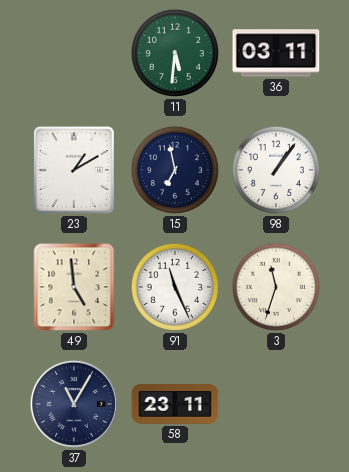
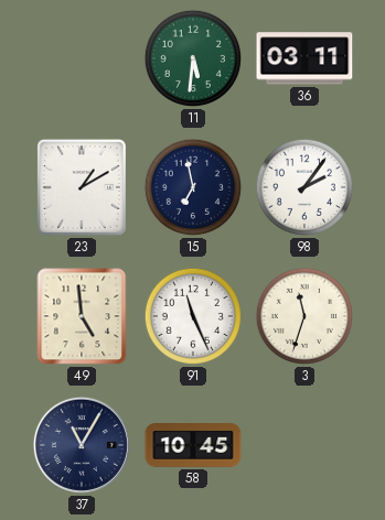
98: 1:06 -> 2:06
58: 23:11 -> 10:45
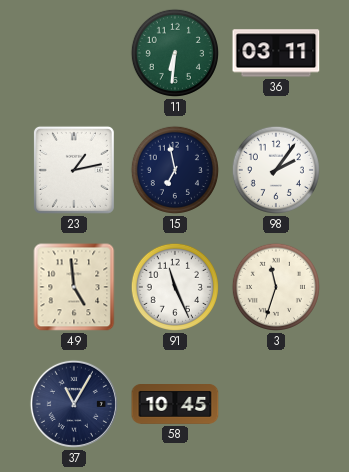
11: 5:31 -> 6:31
23: 1:10 -> 1:13
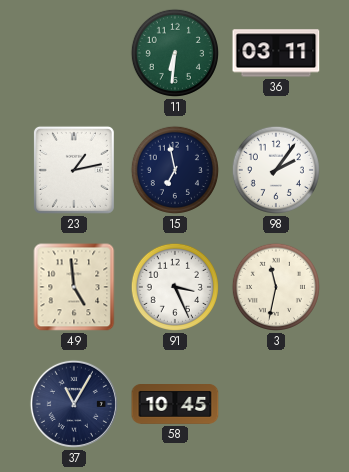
91: 11:26 -> 3:26
3: 11:33 -> 11:32
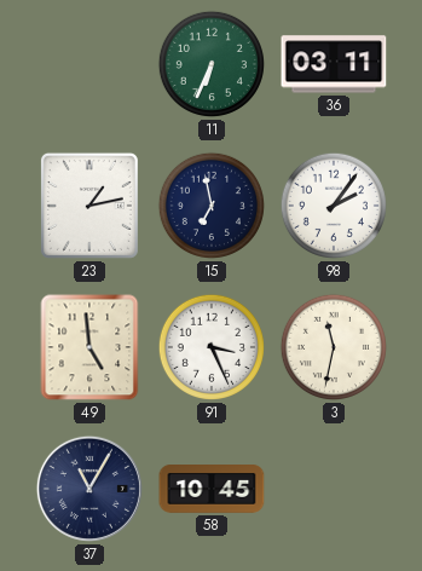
11: 6:31 -> 6:34
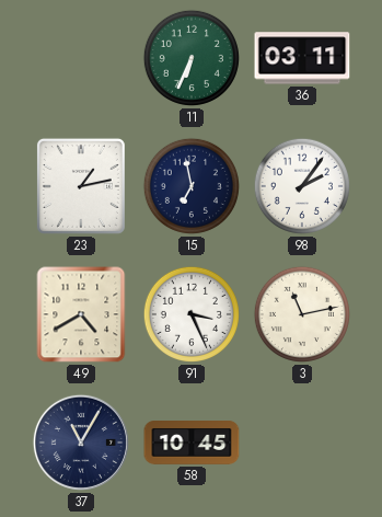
49: 4:59 -> 4:40
3: 11:32 -> 11:13
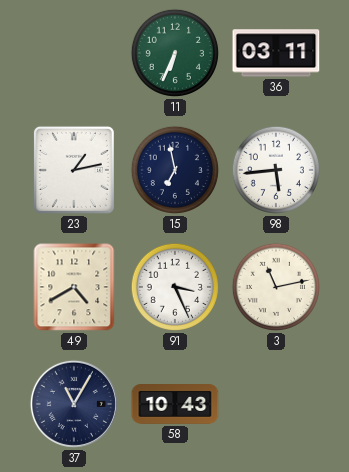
98: 2:06 -> 5:44
58: 10:45 -> 10:43
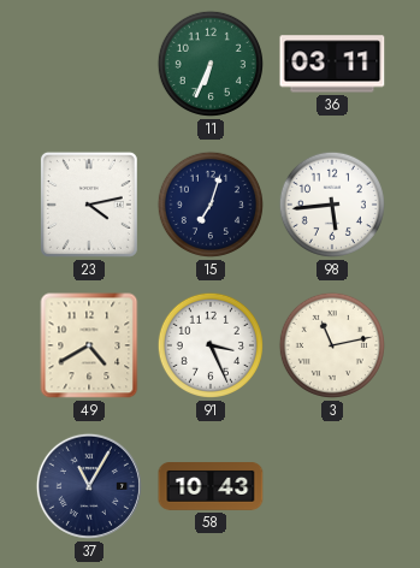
23: 1:13 -> 4:13
15: 6:58 -> 7:03
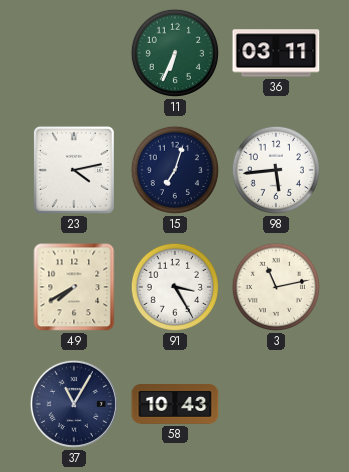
49: 4:40 -> 7:40
91: 3:26 -> 3:25
